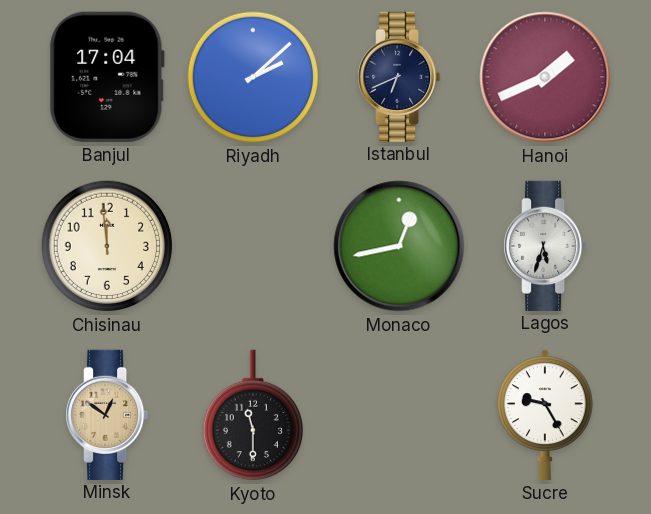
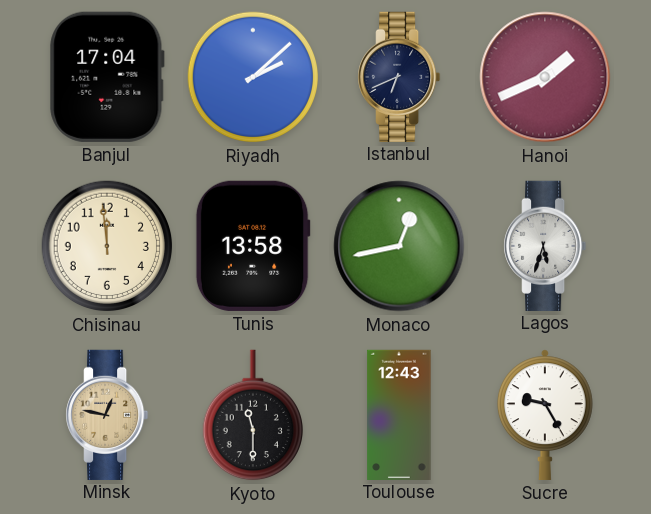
Tunis: none -> 13:58
Minsk: 12:51 -> 12:47
Toulouse: none -> 12:43
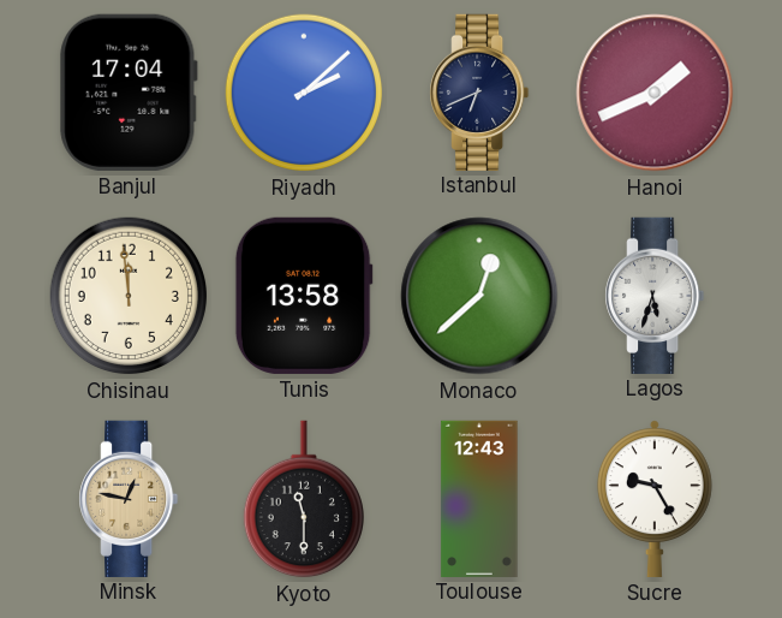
Monaco: 12:43 -> 12:38
